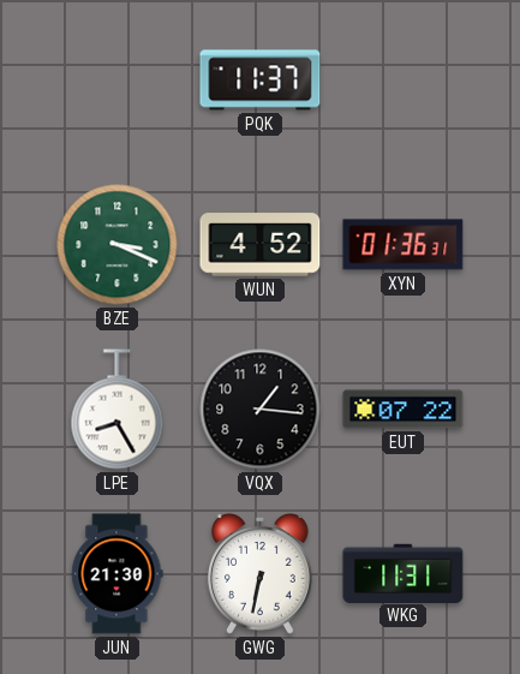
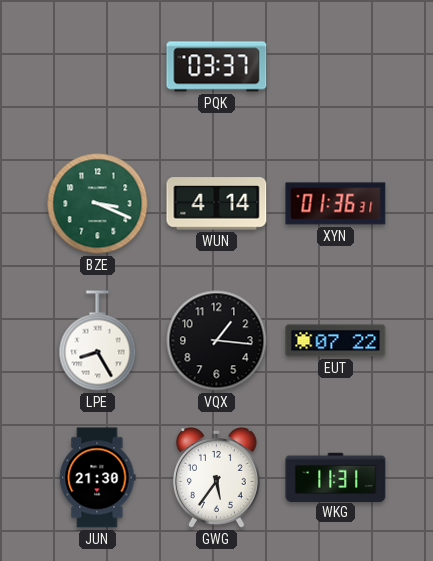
PQK: 11:37 -> 03:37
WUN: 4:52 -> 4:14
GWG: 6:32 -> 5:36
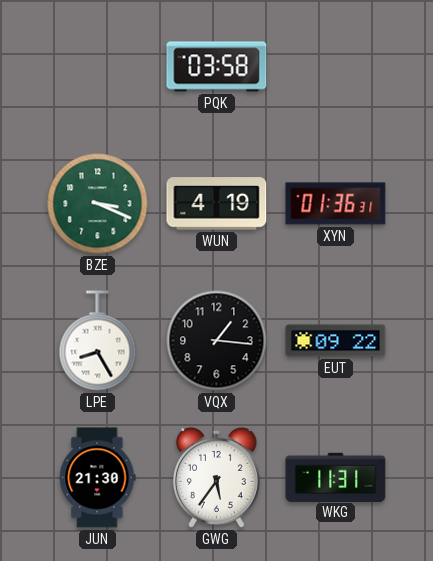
PQK: 03:37 -> 03:58
WUN: 4:14 -> 4:19
EUT: 07:22 -> 09:22
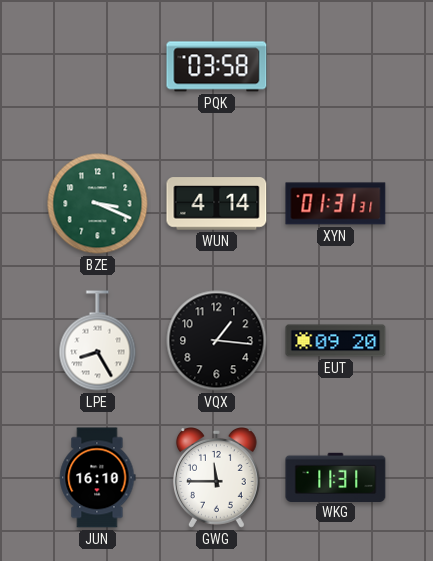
WUN: 4:19 -> 4:14
XYN: 01:36 -> 01:31
EUT: 09:22 -> 09:20
JUN: 21:30 -> 16:10
GWG: 5:36 -> 11:45
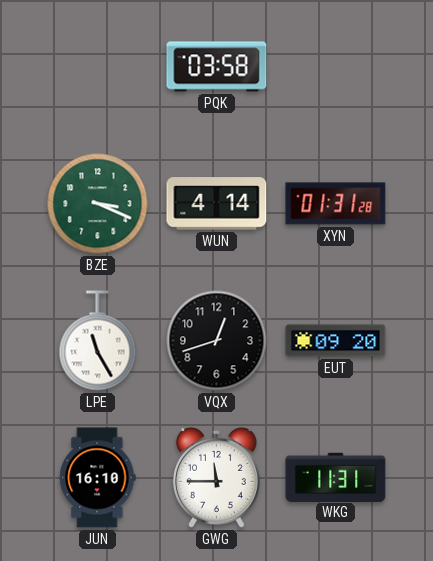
XYN: 01:31:31 -> 01:31:28
LPE: 8:25 -> 11:25
VQX: 1:16 -> 12:42
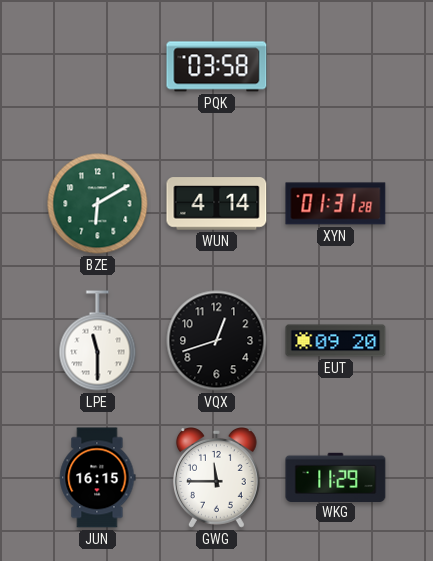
BZE: 3:19 -> 6:10
LPE: 11:25 -> 11:30
JUN: 16:10 -> 16:15
WKG: 11:31 -> 11:29
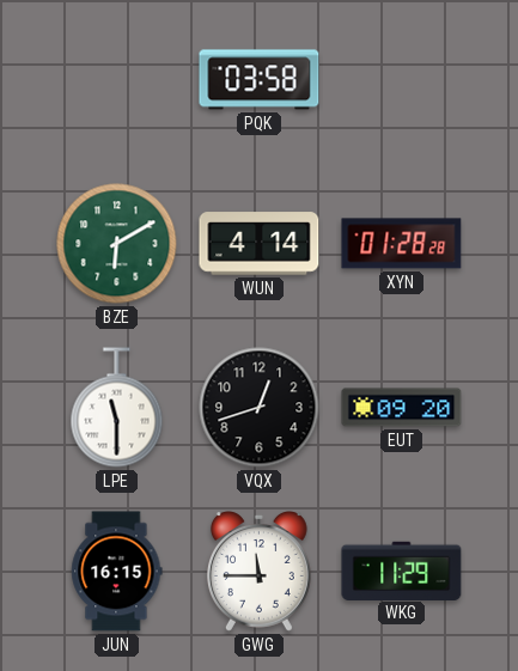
XYN: 01:31 -> 01:28
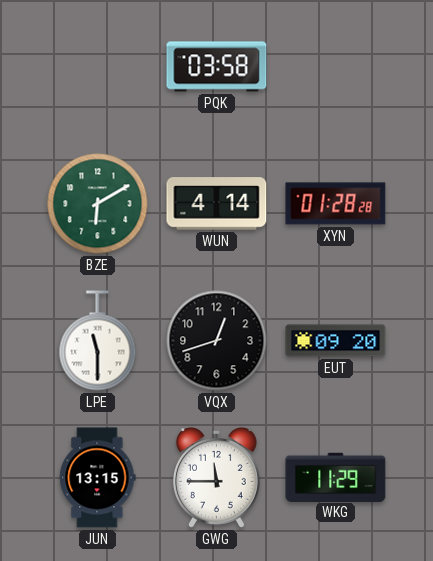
JUN: 16:15 -> 13:15
